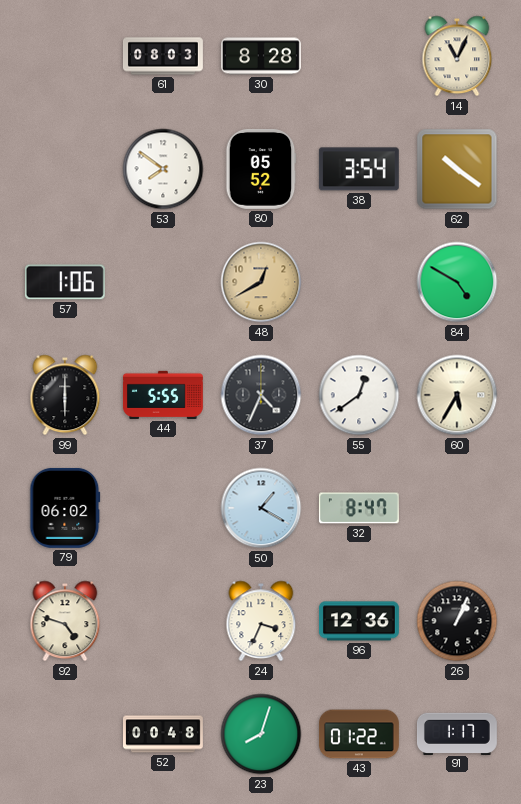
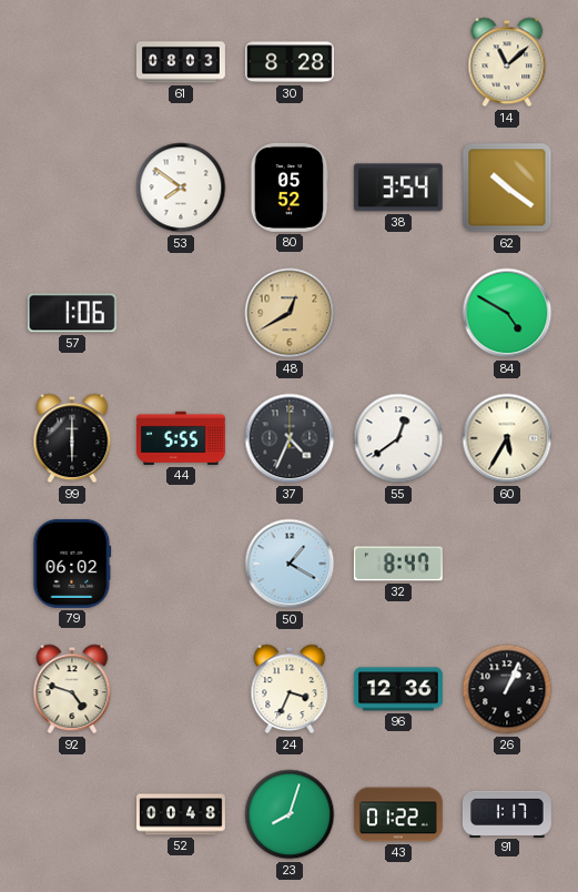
14: 11:04 -> 11:08
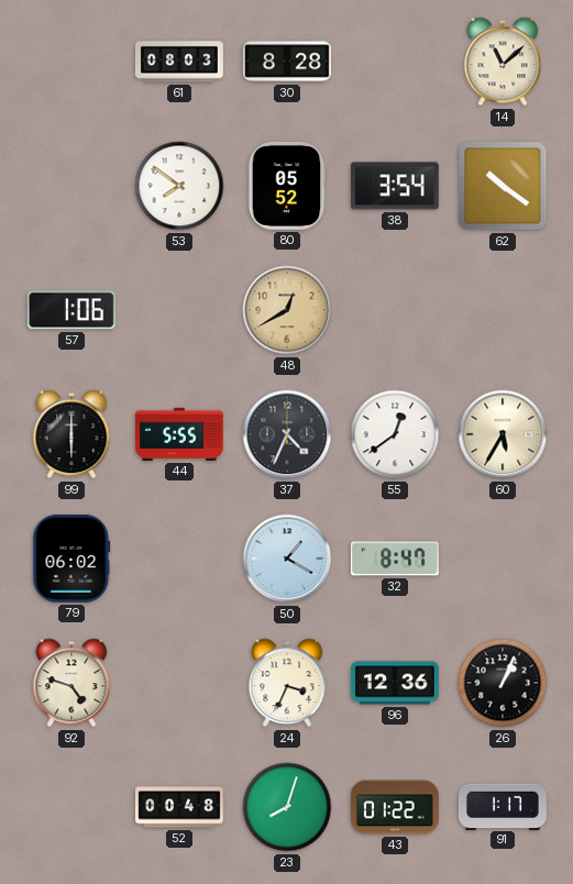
84: 4:50 -> none
